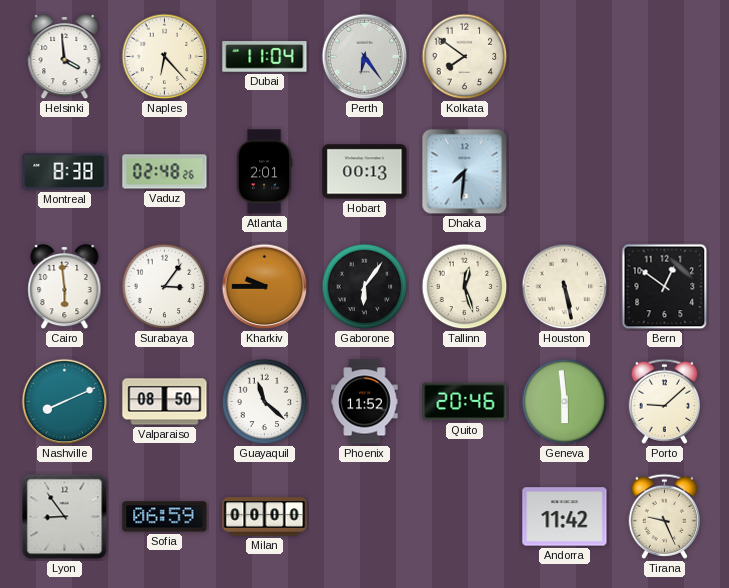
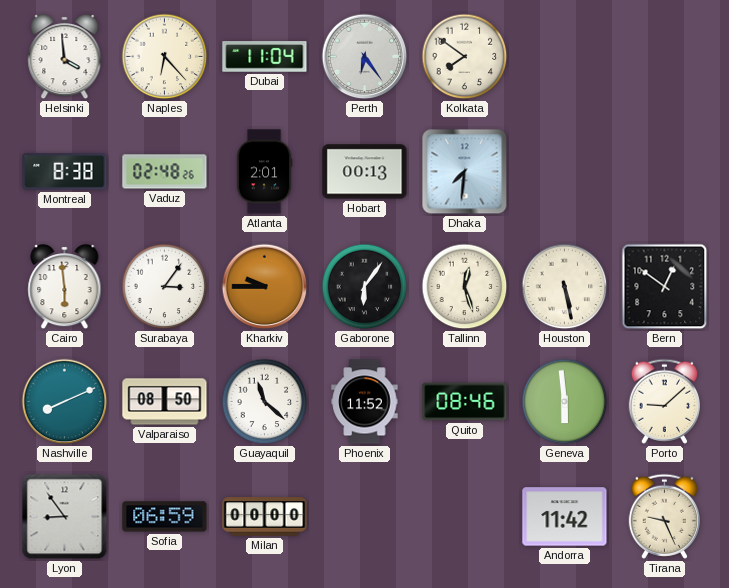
Quito: 20:46 -> 08:46
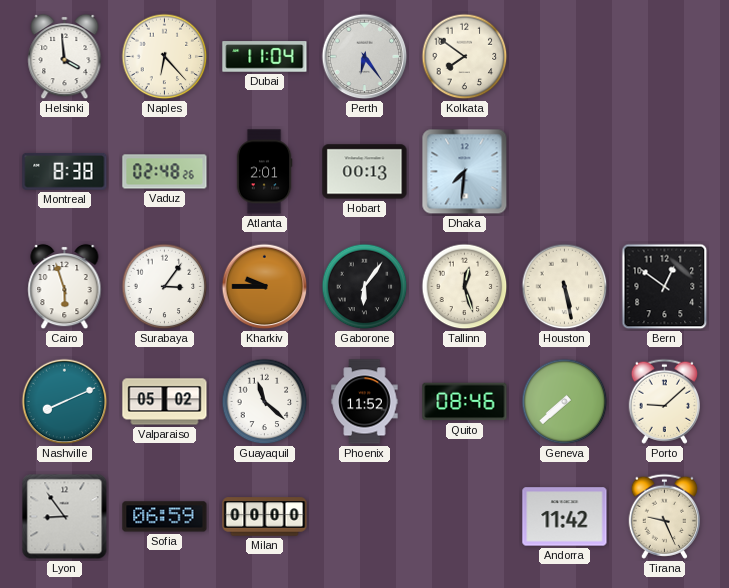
Cairo: 5:59 -> 5:57
Valparaiso: 08:50 -> 05:02
Geneva: 5:59 -> 7:38
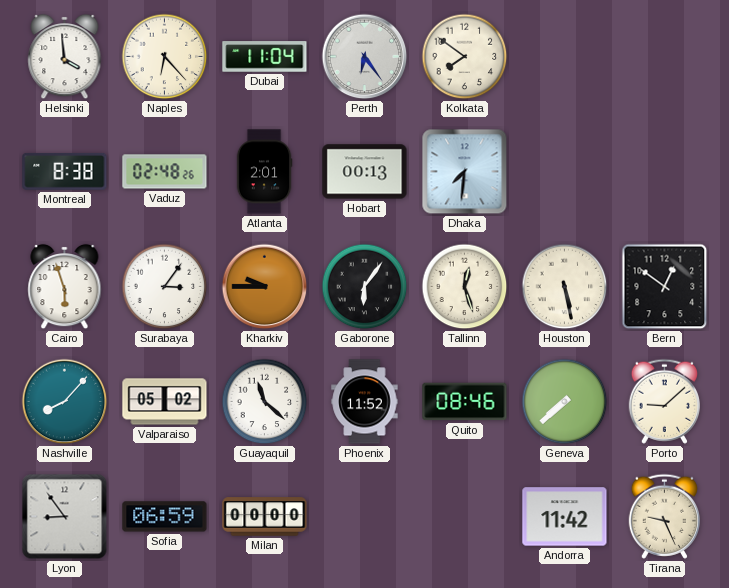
Nashville: 8:11 -> 8:07
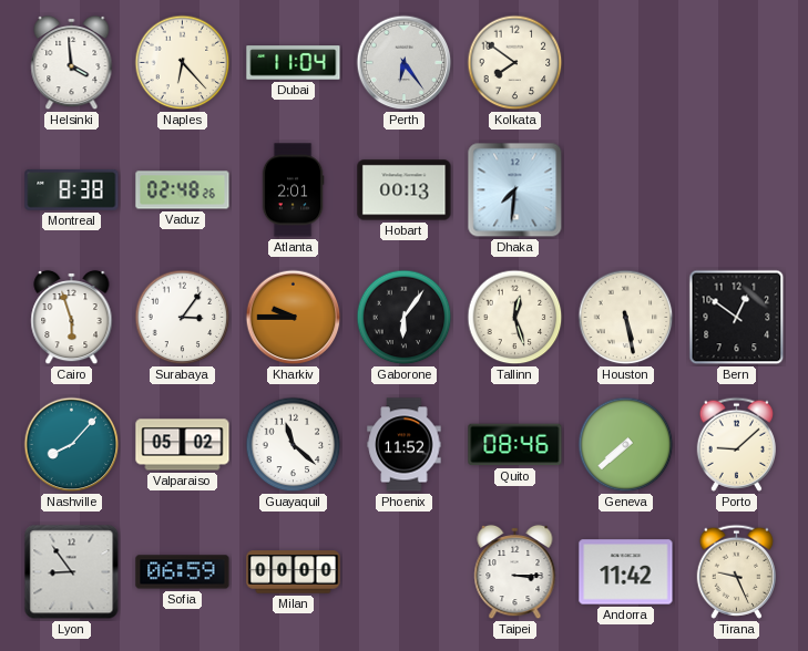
Taipei: none -> 3:15
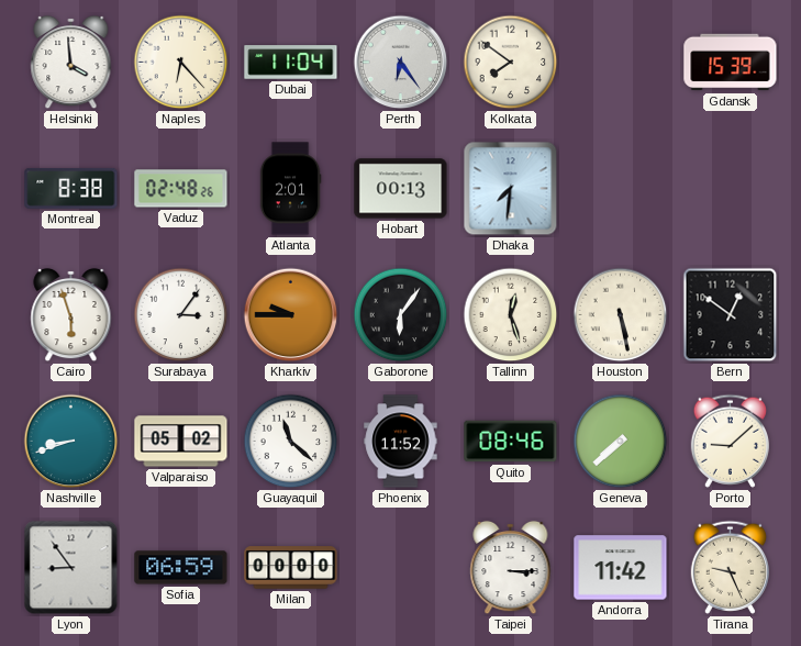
Gdansk: none -> 15:39
Nashville: 8:07 -> 8:42
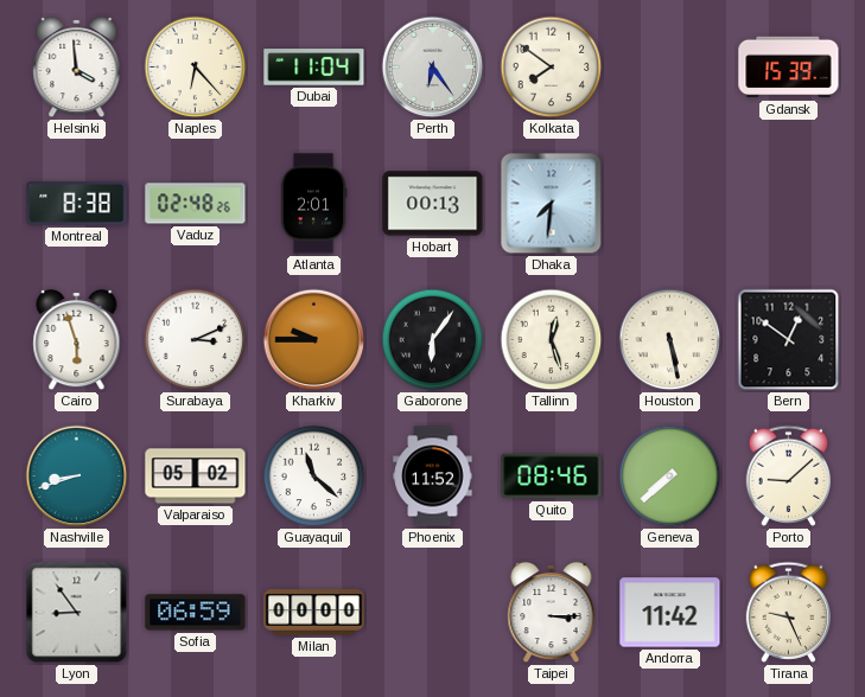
Surabaya: 3:06 -> 3:11
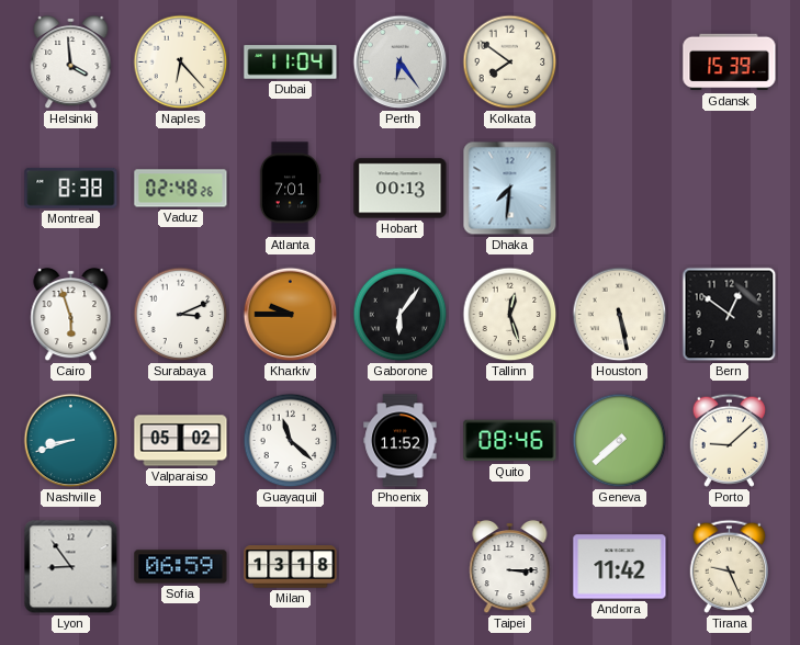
Atlanta: 2:01 -> 7:01
Milan: 00:00 -> 13:18
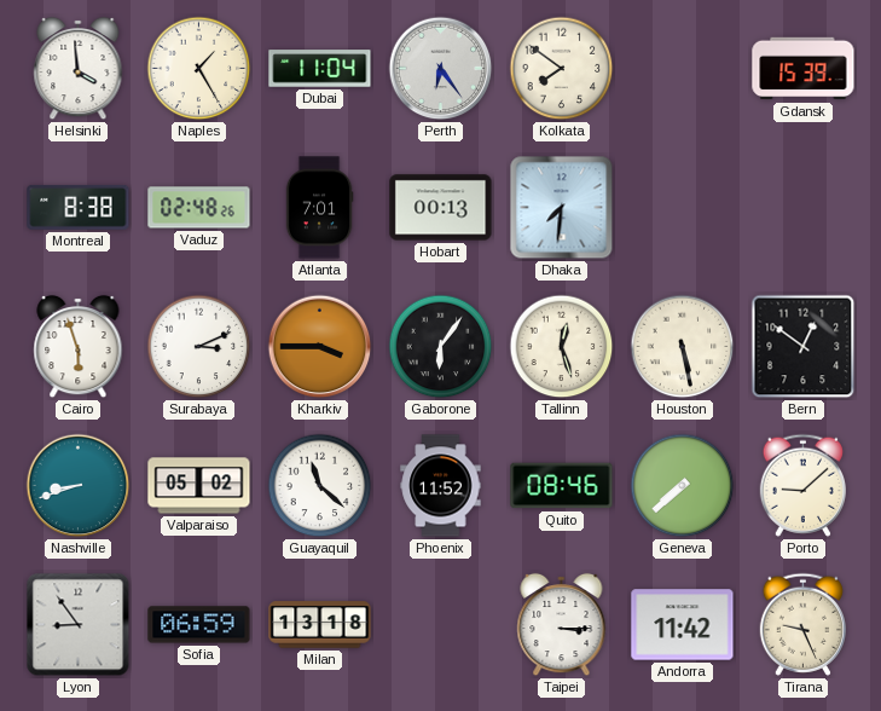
Naples: 6:23 -> 1:25
Kharkiv: 9:45 -> 3:45
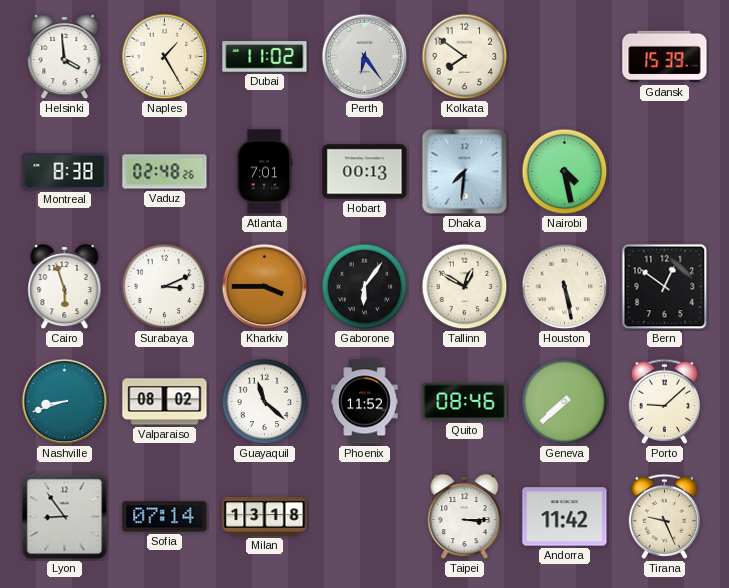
Dubai: 11:04 -> 11:02
Nairobi: none -> 4:28
Tallinn: 12:27 -> 12:50
Valparaiso: 05:02 -> 08:02
Sofia: 06:59 -> 07:14
